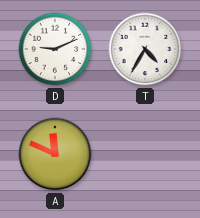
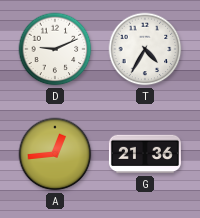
A: 11:49 -> 12:44
G: none -> 21:36
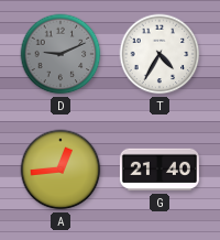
D dial: white -> grey
G: 21:36 -> 21:40
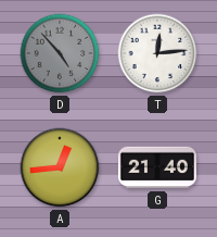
D: 9:11 -> 4:53
T: 4:35 -> 12:14
